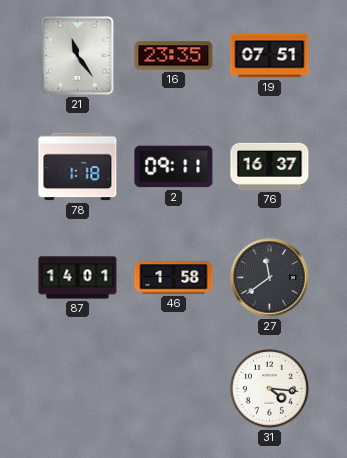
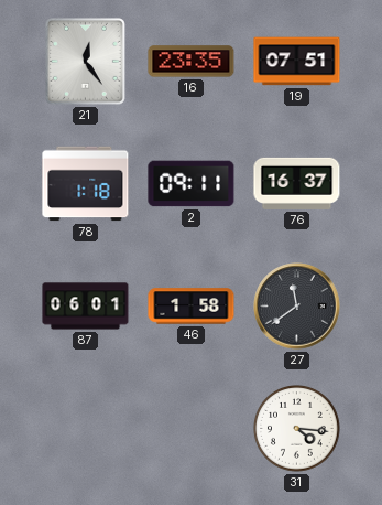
21: 11:24 -> 12:24
87: 14:01 -> 06:01
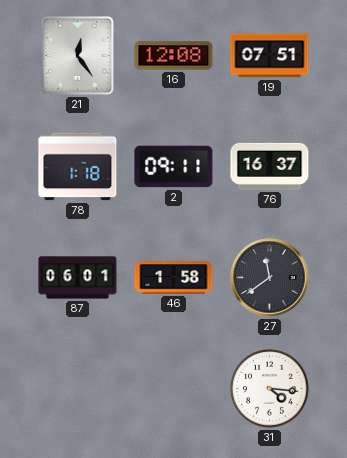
16: 23:35 -> 12:08
